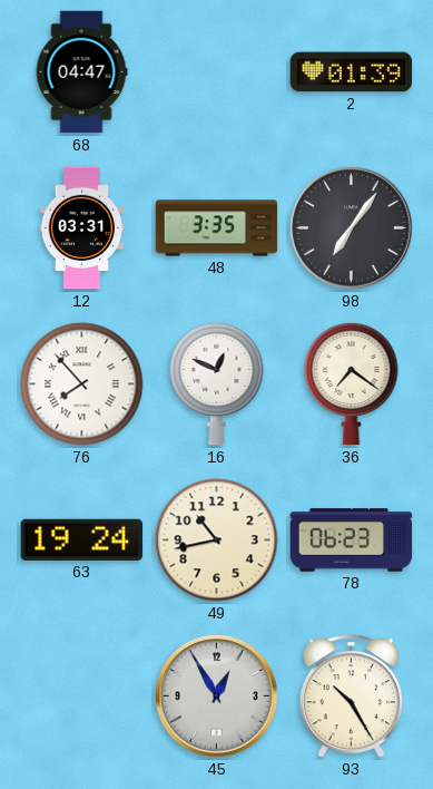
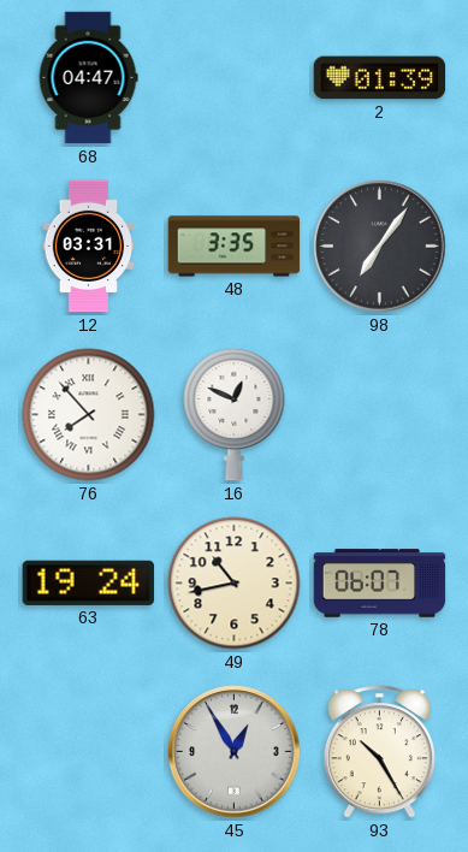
36: 7:21 -> none
78: 06:23 -> 06:07
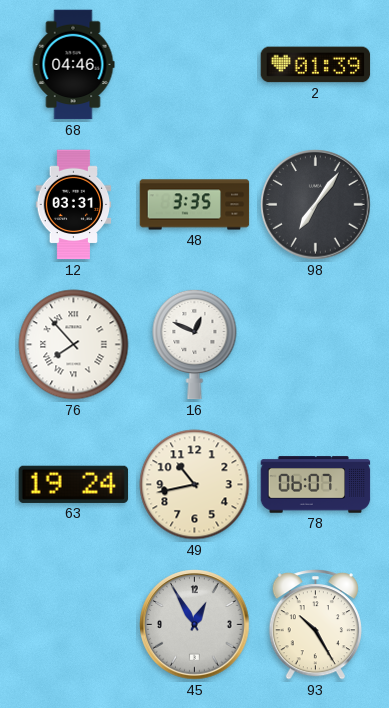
68: 04:47 -> 04:46
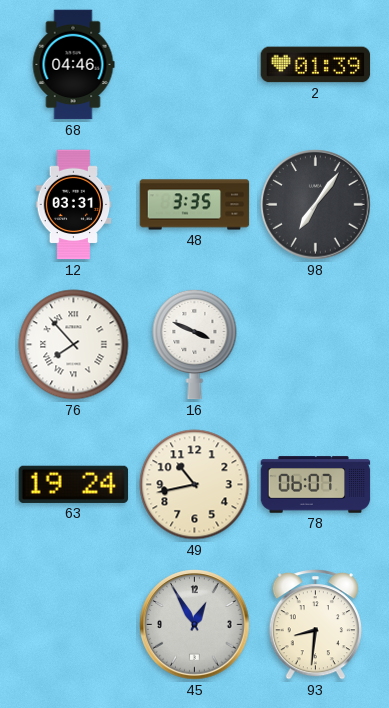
16: 12:49 -> 3:49
93: 10:25 -> 8:31
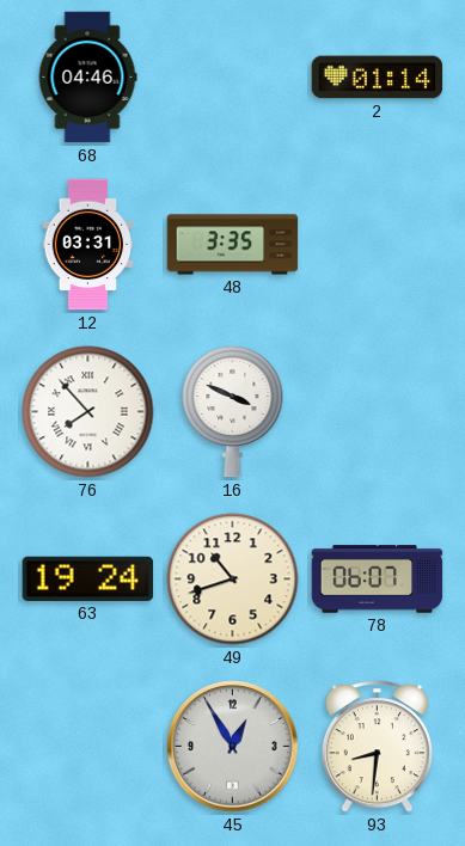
2: 01:39 -> 01:14
98: 7:06 -> none
49: 10:43 -> 10:42
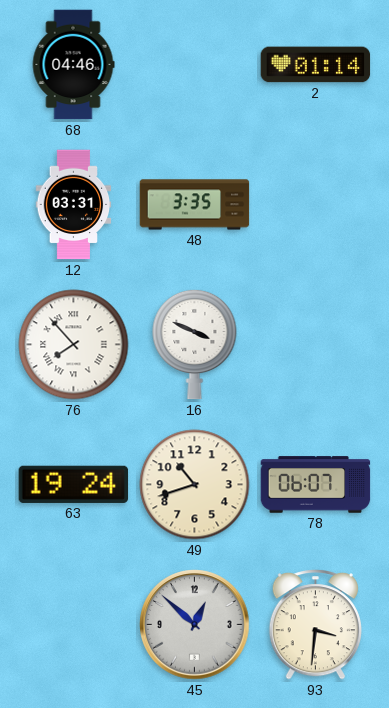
45: 12:55 -> 12:52
93: 8:31 -> 3:31
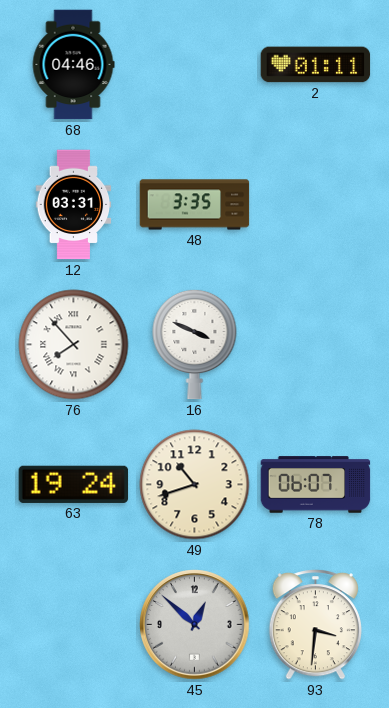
2: 01:14 -> 01:11
